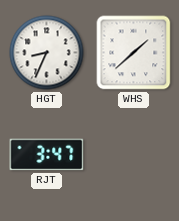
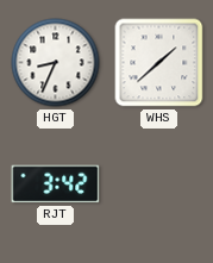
RJT: 3:47 -> 3:42
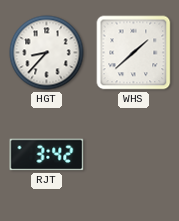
HGT: 8:34 -> 8:37
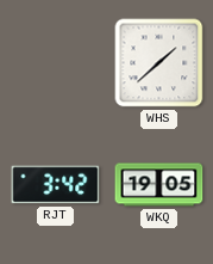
HGT: 8:37 -> none
WKQ: none -> 19:05
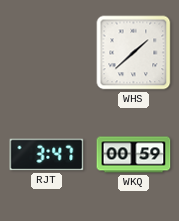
RJT: 3:42 -> 3:47
WKQ: 19:05 -> 00:59
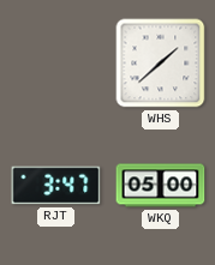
WKQ: 00:59 -> 05:00
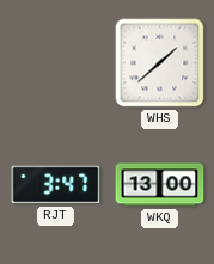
WKQ: 05:00 -> 13:00
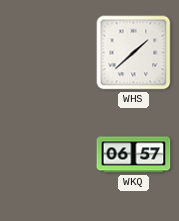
RJT: 3:47 -> none
WKQ: 13:00 -> 06:57
